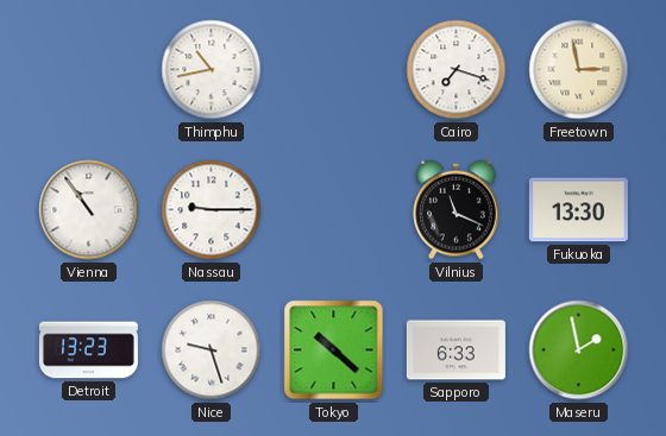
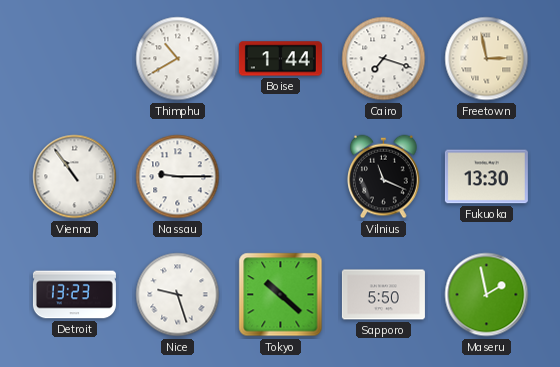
Thimphu: 10:43 -> 10:40
Boise: none -> 1:44
Sapporo: 6:33 -> 5:50
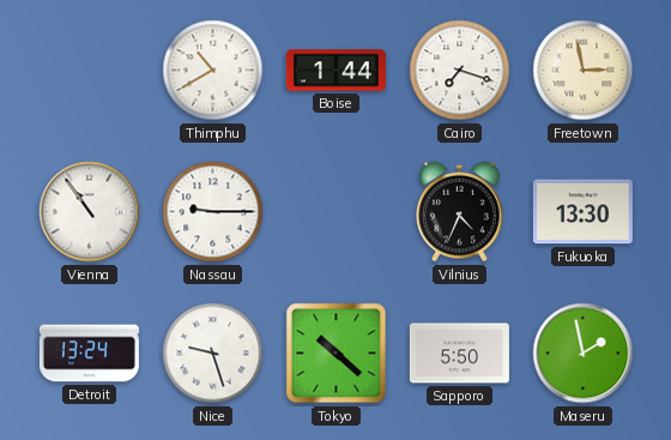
Vilnius: 11:19 -> 4:34
Detroit: 13:23 -> 13:24
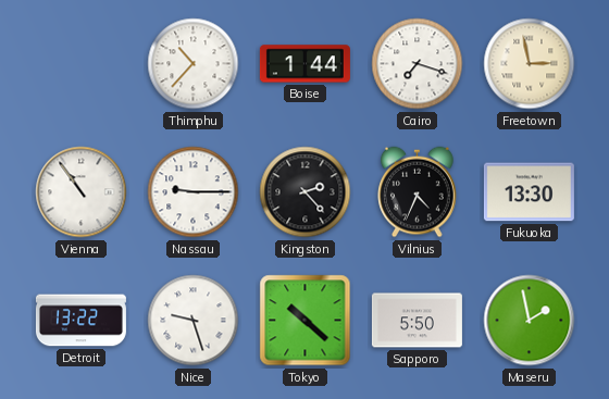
Thimphu: 10:40 -> 10:37
Kingston: none -> 2:23
Detroit: 13:24 -> 13:22
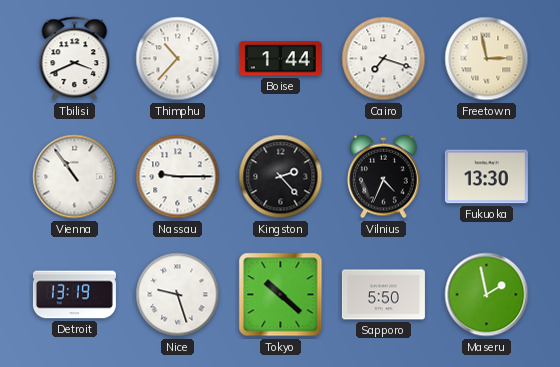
Tbilisi: none -> 3:41
Detroit: 13:22 -> 13:19
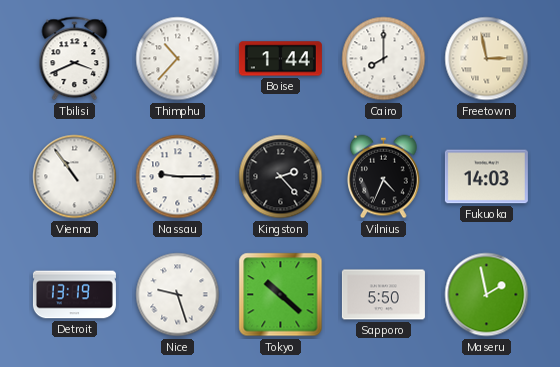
Cairo: 7:18 -> 8:00
Fukuoka: 13:30 -> 14:03
